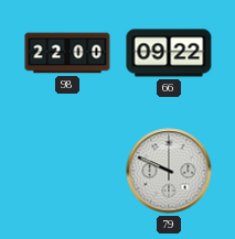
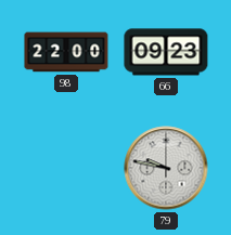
66: 09:22 -> 09:23
79: 9:49 -> 9:47
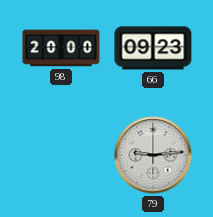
98: 22:00 -> 20:00
79: 9:47 -> 9:14
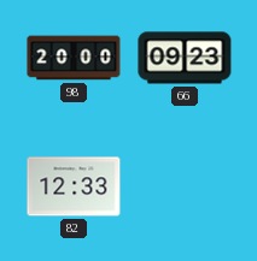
82: none -> 12:33
79: 9:14 -> none
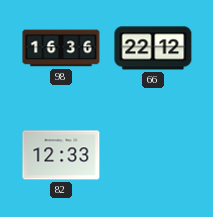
98: 20:00 -> 16:36
66: 09:23 -> 22:12
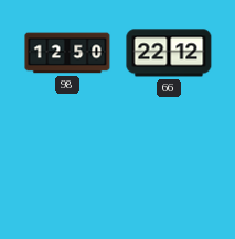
98: 16:36 -> 12:50
82: 12:33 -> none
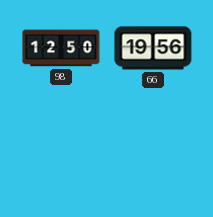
66: 22:12 -> 19:56
